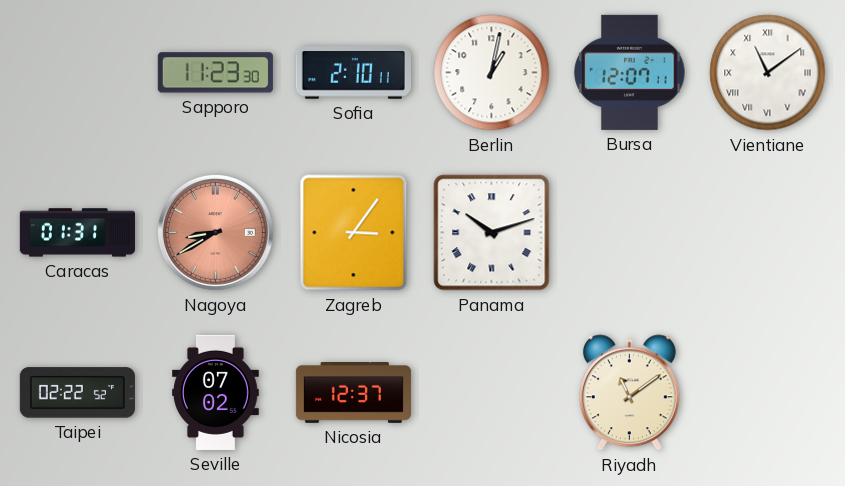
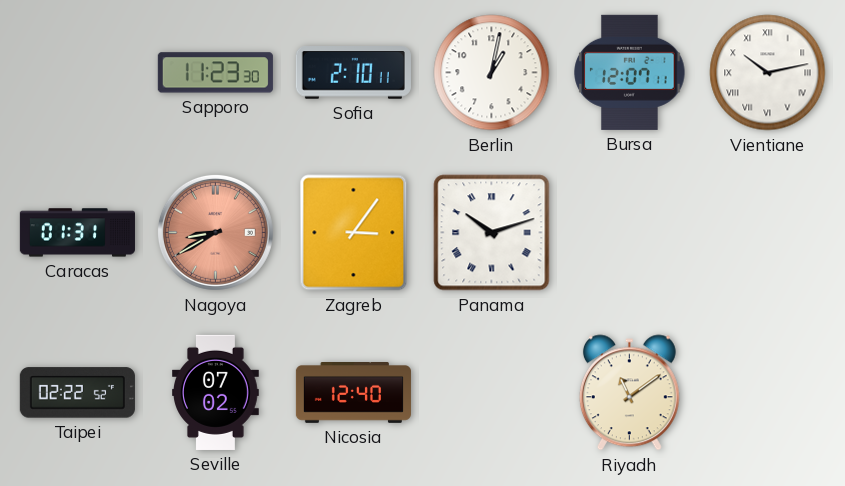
Vientiane: 11:09 -> 10:13
Nicosia: 12:37 -> 12:40
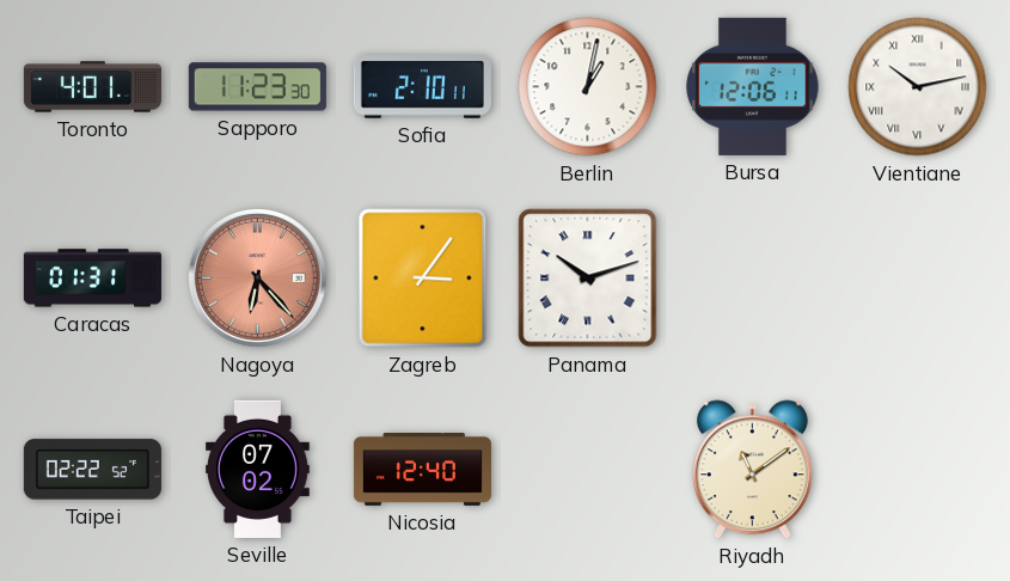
Toronto: none -> 4:01
Bursa: 12:07 -> 12:06
Nagoya: 8:40 -> 6:23
